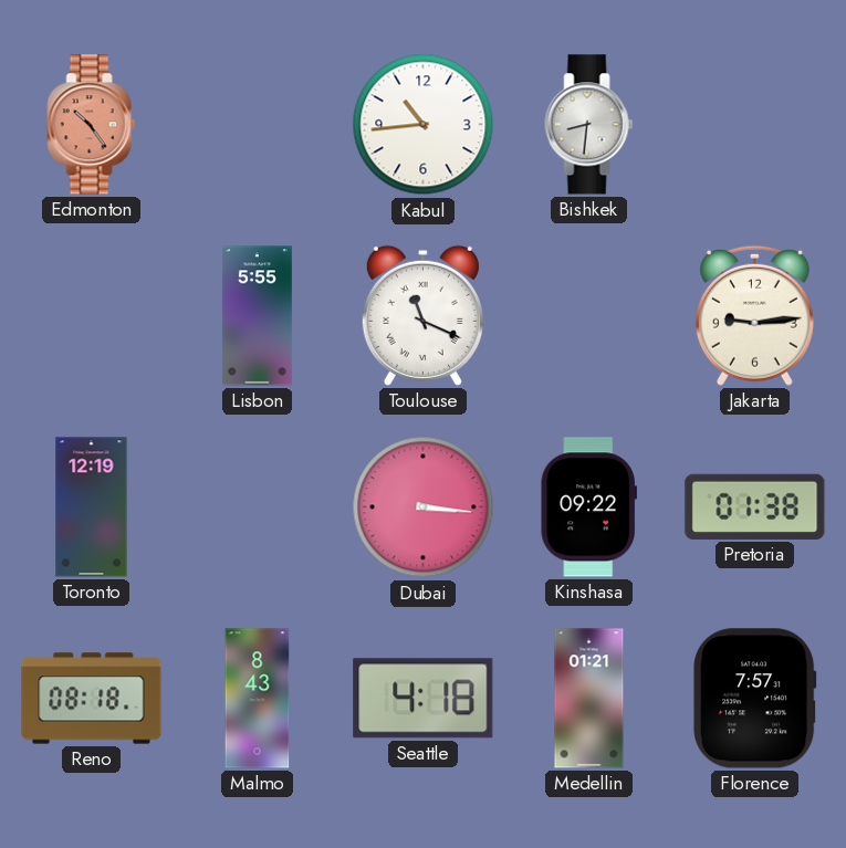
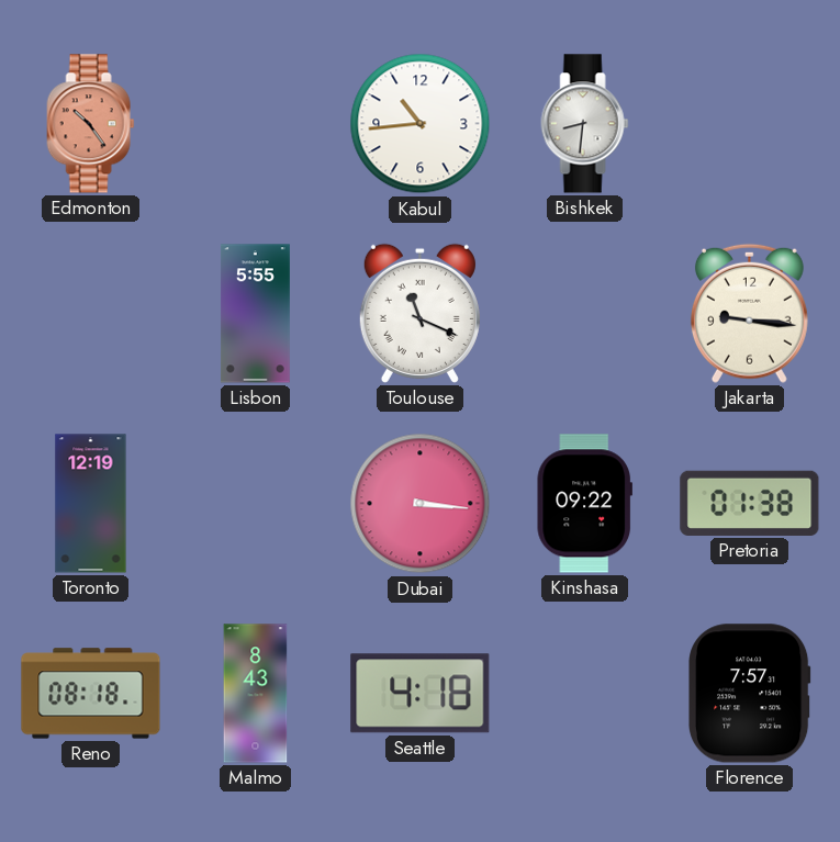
Jakarta: 9:14 -> 9:16
Medellin: 01:21 -> none
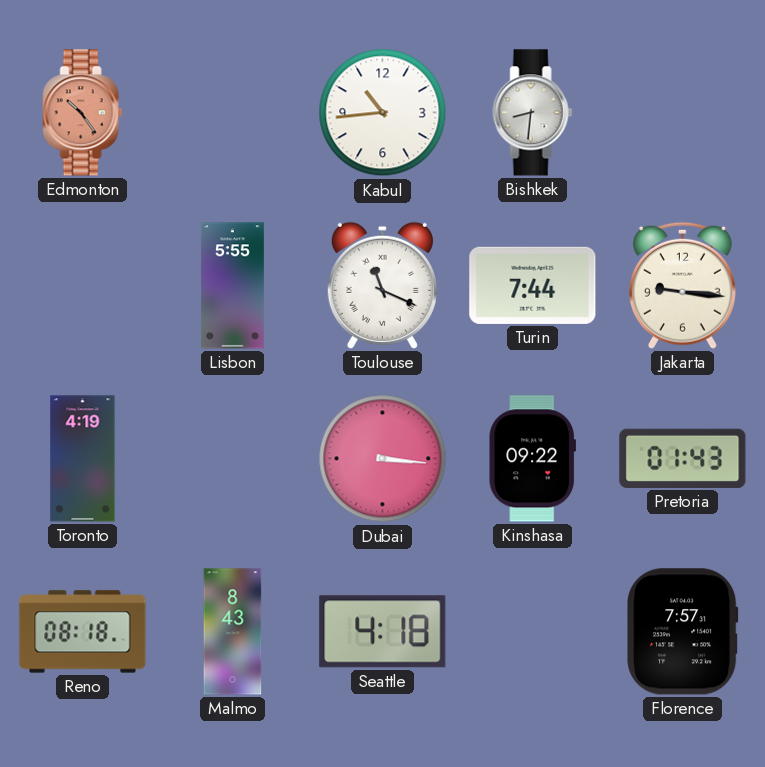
Turin: none -> 7:44
Toronto: 12:19 -> 4:19
Pretoria: 01:38 -> 01:43
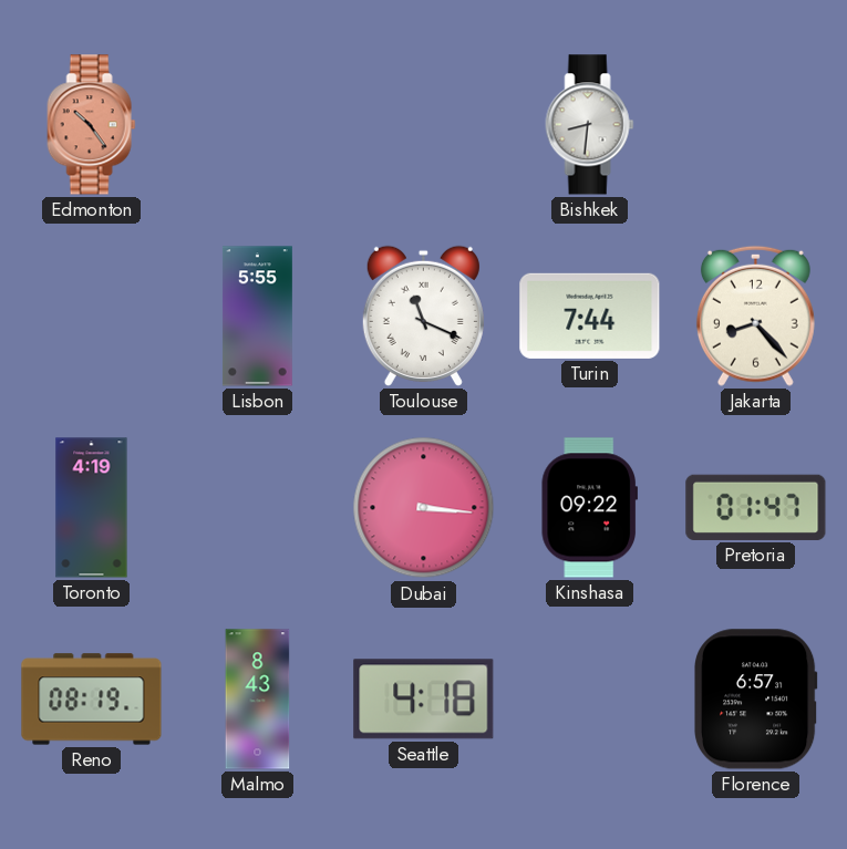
Kabul: 10:44 -> none
Jakarta: 9:16 -> 8:23
Pretoria: 01:43 -> 01:47
Reno: 08:18 -> 08:19
Florence: 7:57 -> 6:57
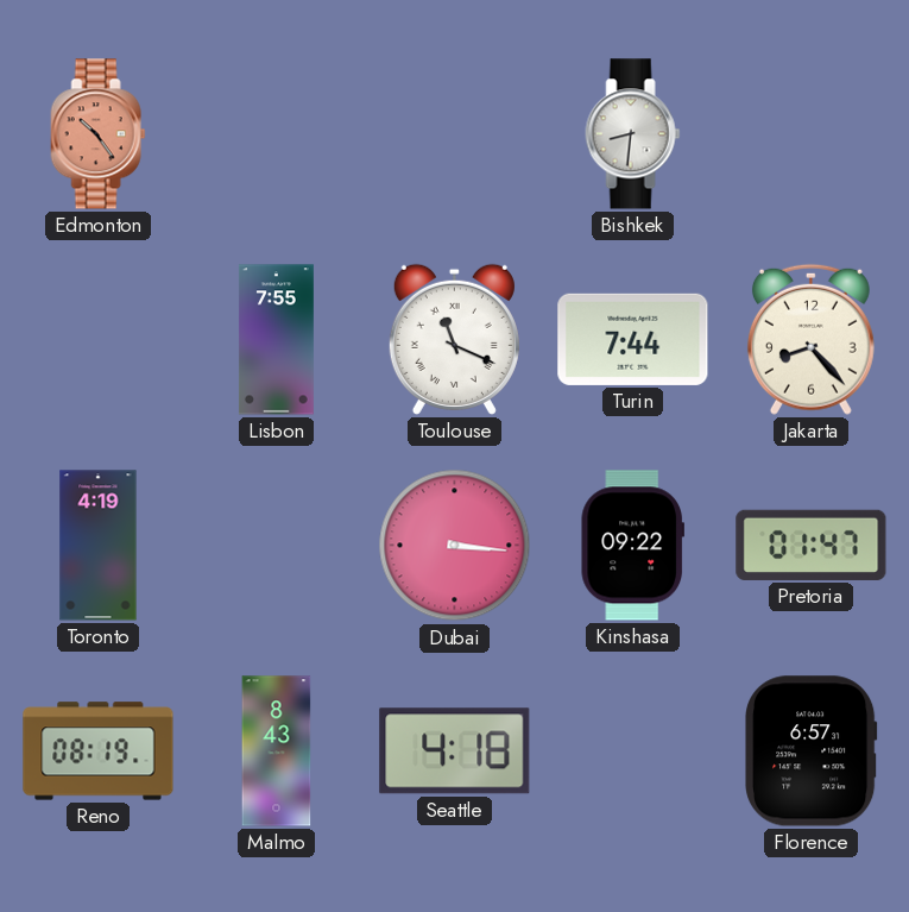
Lisbon: 5:55 -> 7:55
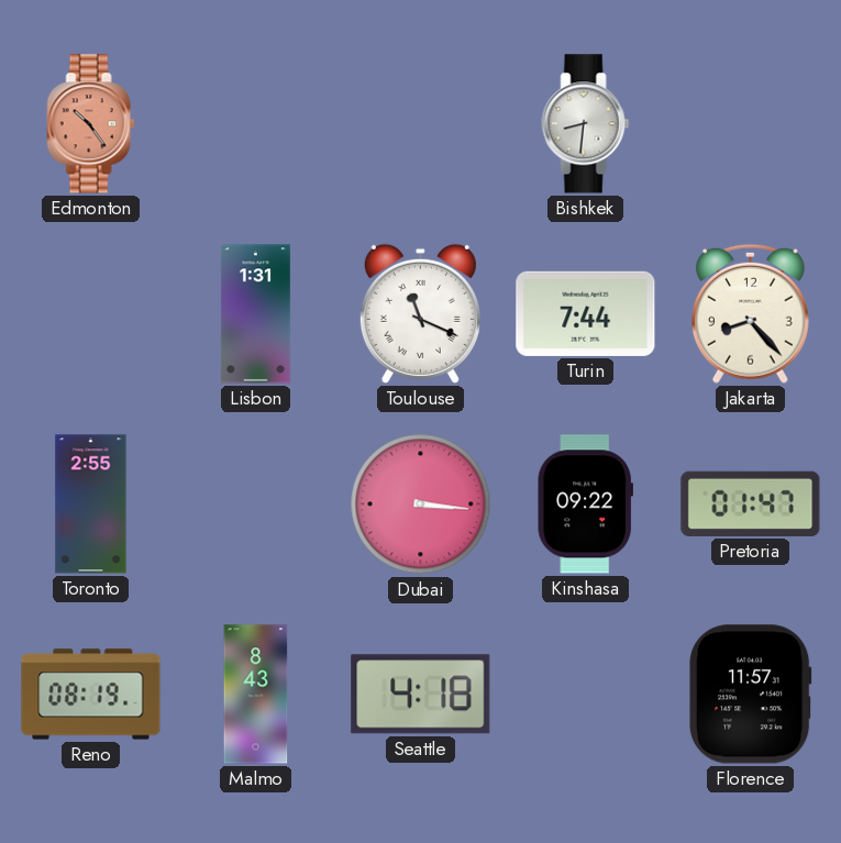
Lisbon: 7:55 -> 1:31
Toronto: 4:19 -> 2:55
Florence: 6:57 -> 11:57
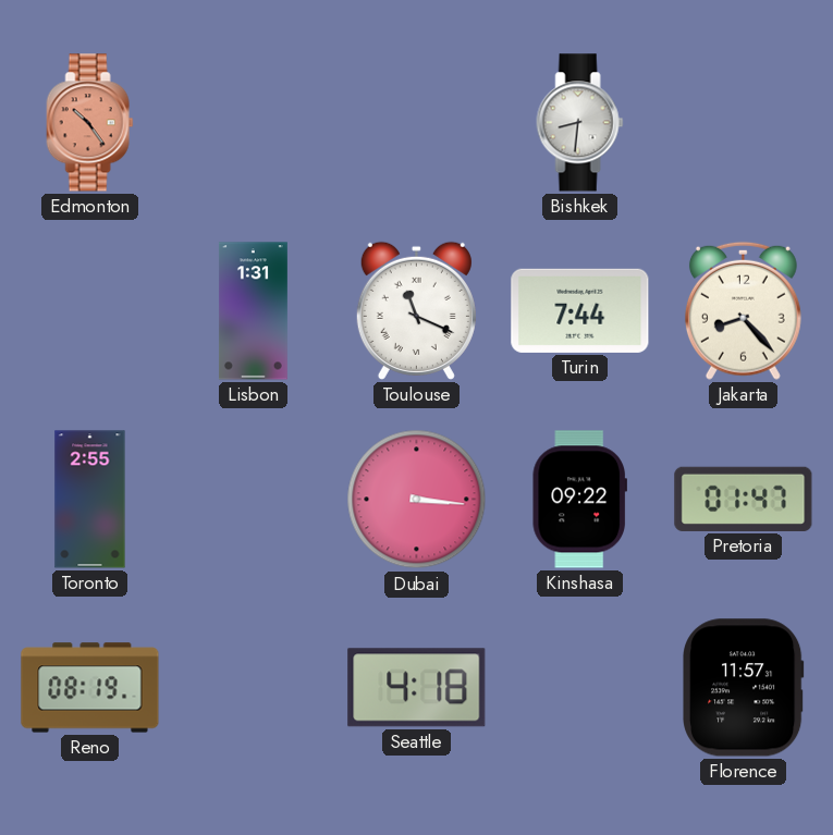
Malmo: 8:43 -> none
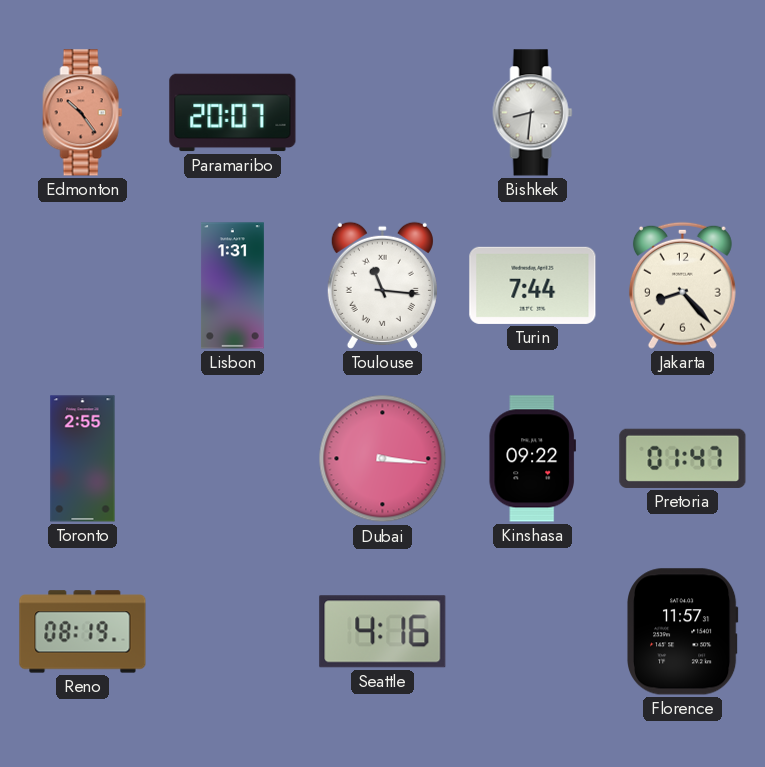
Paramaribo: none -> 20:07
Toulouse: 11:19 -> 11:16
Seattle: 4:18 -> 4:16
